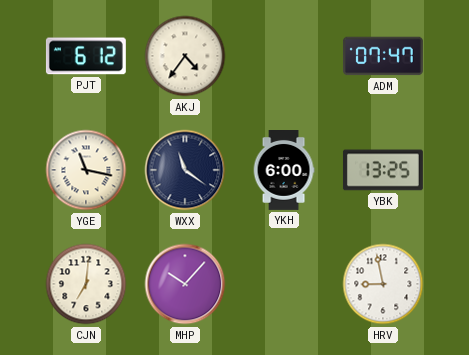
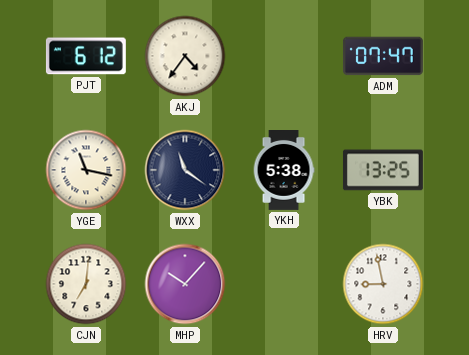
YKH: 6:00 -> 5:38
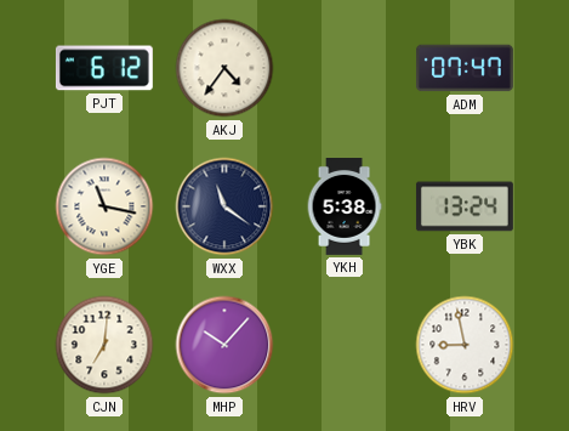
YBK: 13:25 -> 13:24
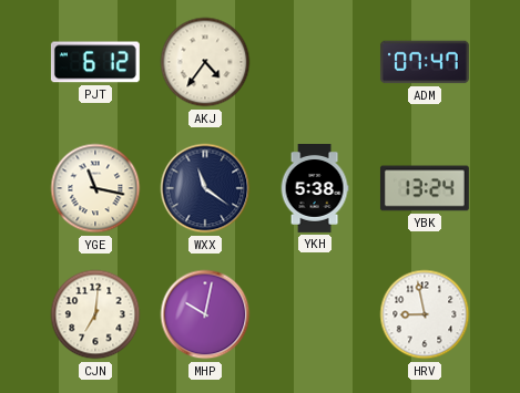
MHP: 10:07 -> 10:02
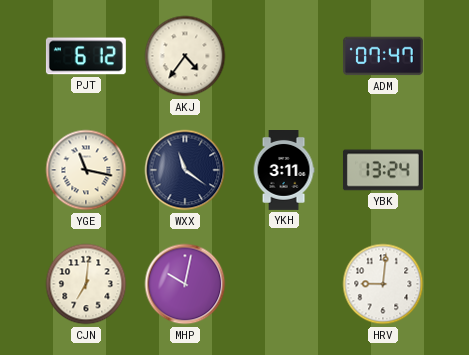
YKH: 5:38 -> 3:11
HRV: 8:58 -> 9:01
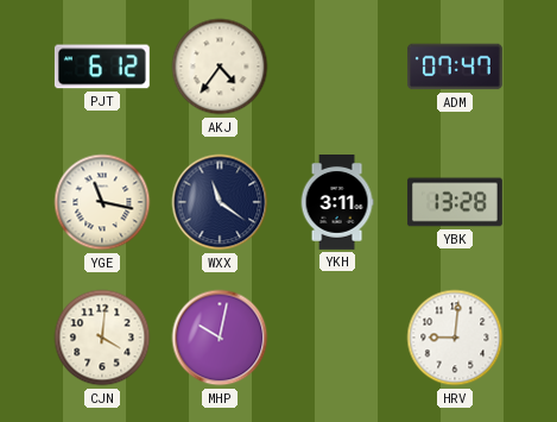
YBK: 13:24 -> 13:28
CJN: 7:01 -> 4:01
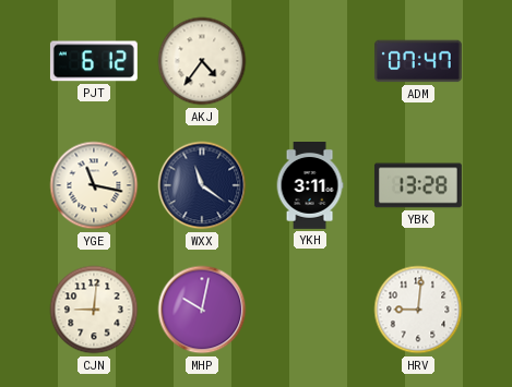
CJN: 4:01 -> 9:01
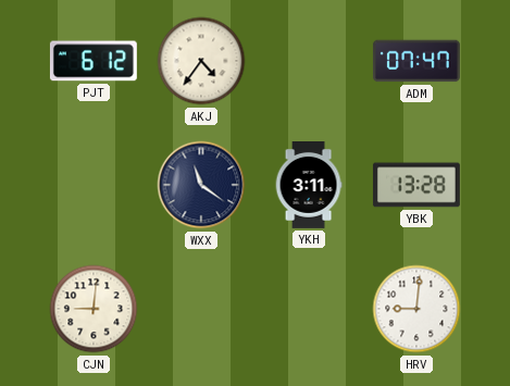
YGE: 11:17 -> none
MHP: 10:02 -> none
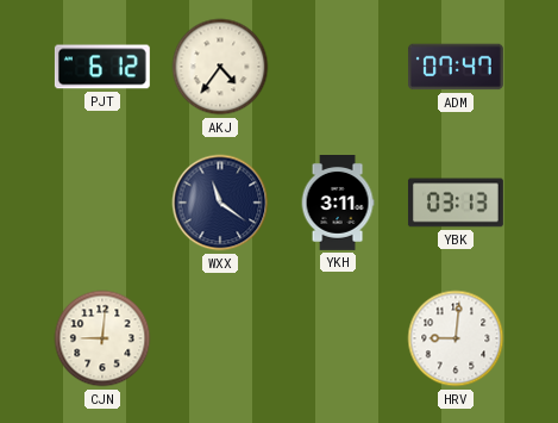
YBK: 13:28 -> 03:13
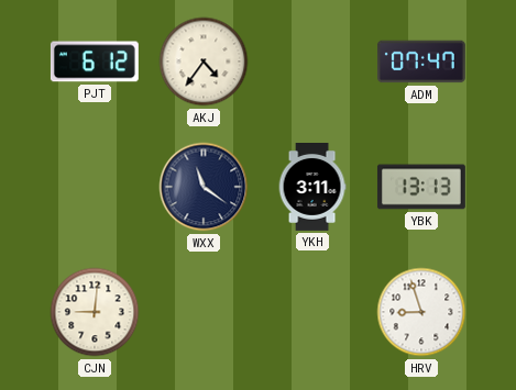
YBK: 03:13 -> 13:13
HRV: 9:01 -> 8:57
